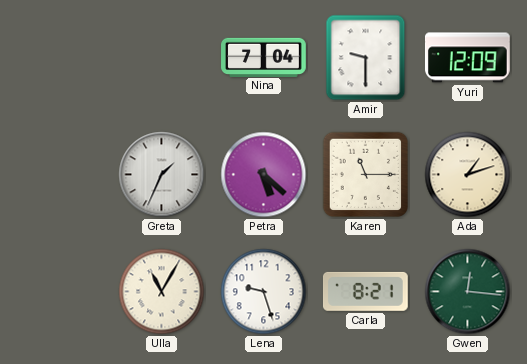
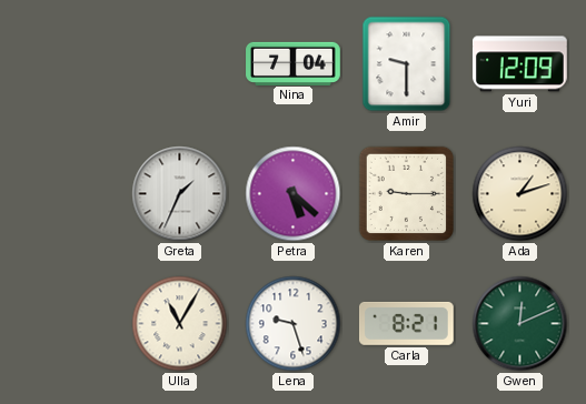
Karen: 11:15 -> 9:15
Gwen: 12:16 -> 12:11
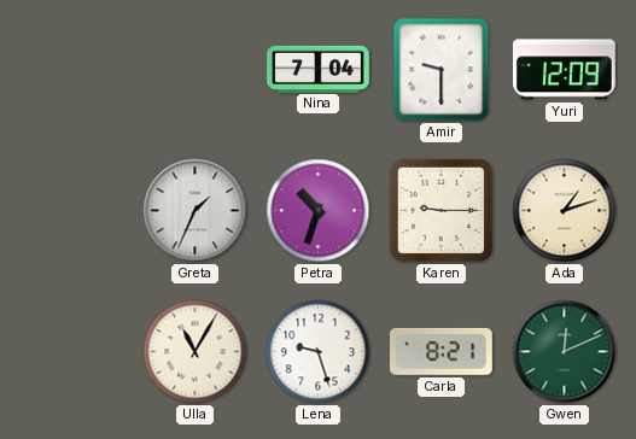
Petra: 5:22 -> 10:33
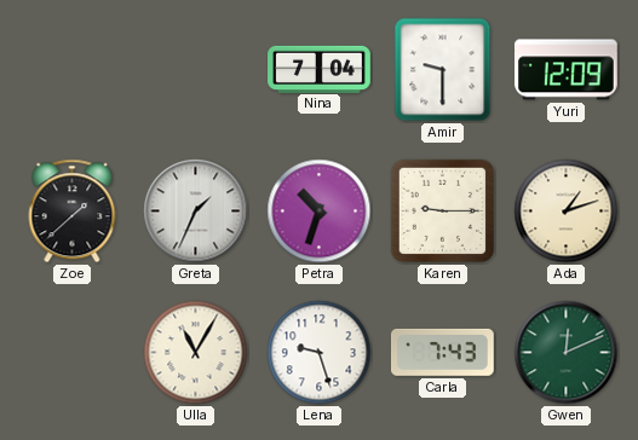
Zoe: none -> 1:38
Carla: 8:21 -> 7:43
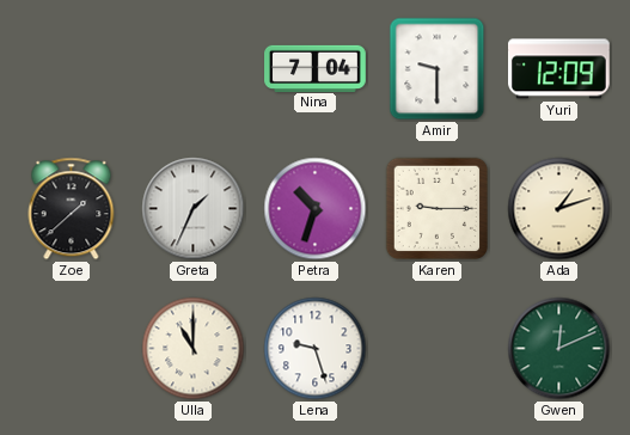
Ulla: 11:05 -> 11:00
Carla: 7:43 -> none
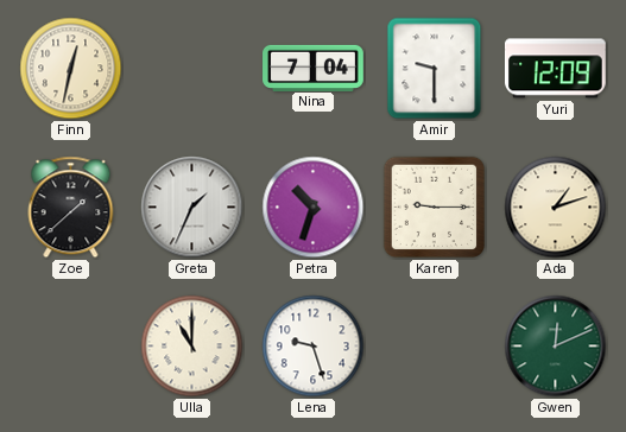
Finn: none -> 12:32
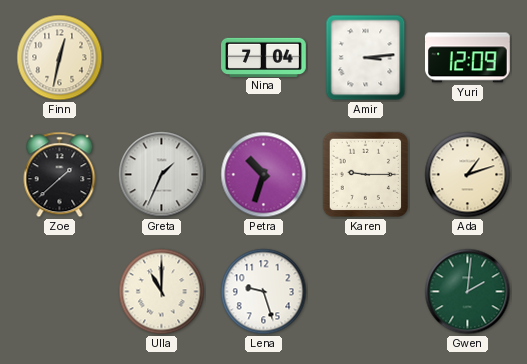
Amir: 9:30 -> 3:14
Gwen: 12:11 -> 2:01
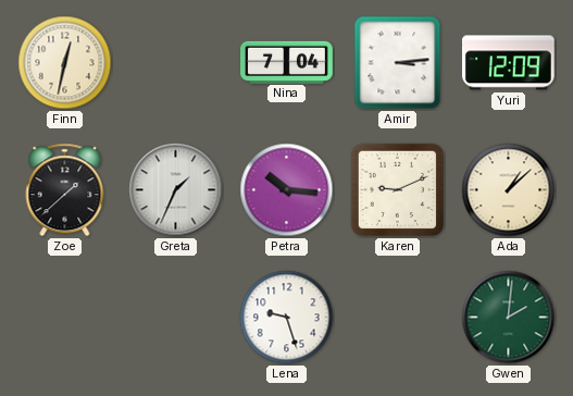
Petra: 10:33 -> 10:16
Karen: 9:15 -> 9:11
Ada: 1:12 -> 1:08
Ulla: 11:00 -> none
